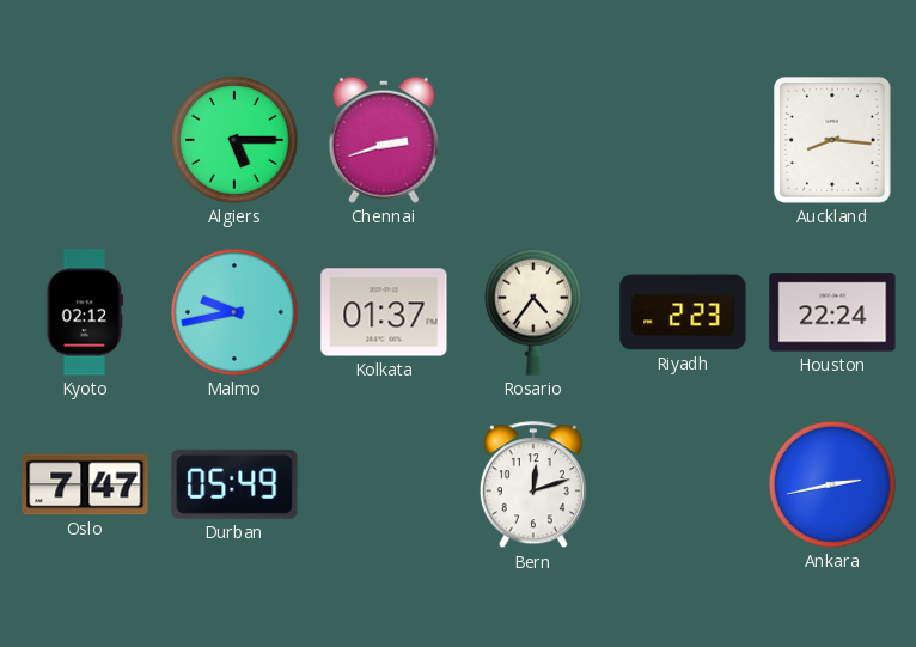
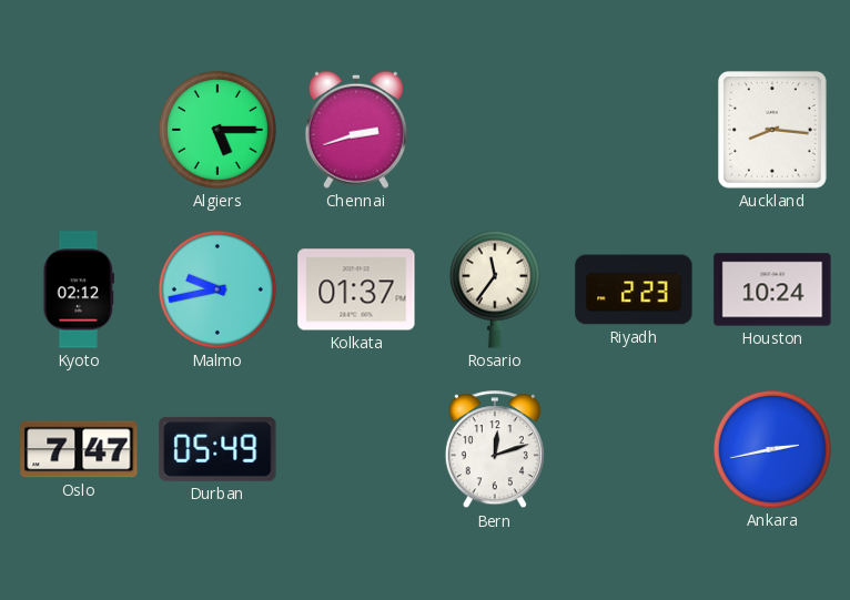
Rosario: 4:36 -> 11:36
Houston: 22:24 -> 10:24
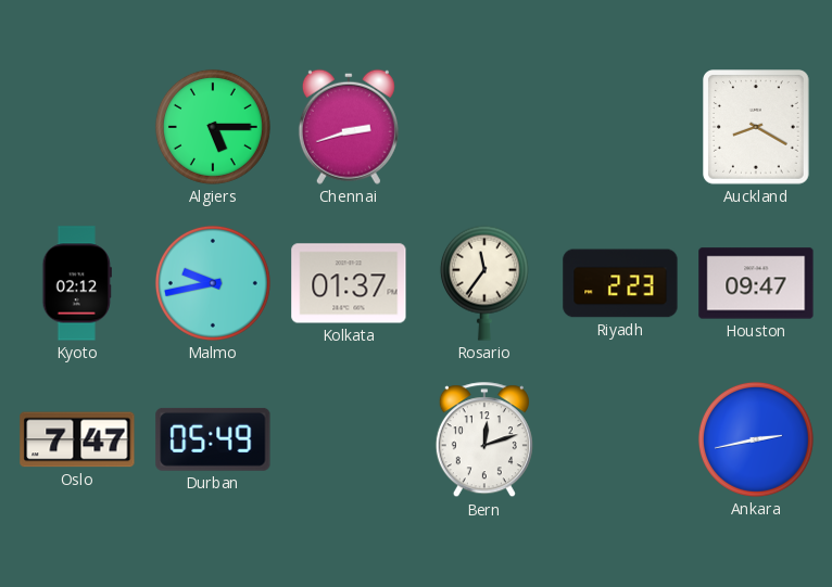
Auckland: 8:16 -> 8:20
Houston: 10:24 -> 09:47
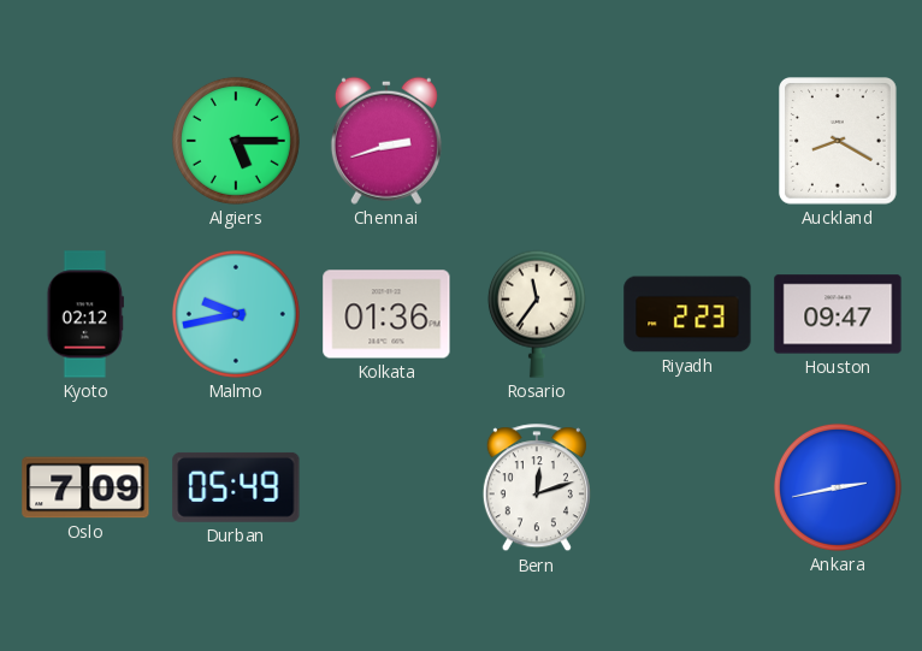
Kolkata: 01:37 -> 01:36
Oslo: 7:47 -> 7:09
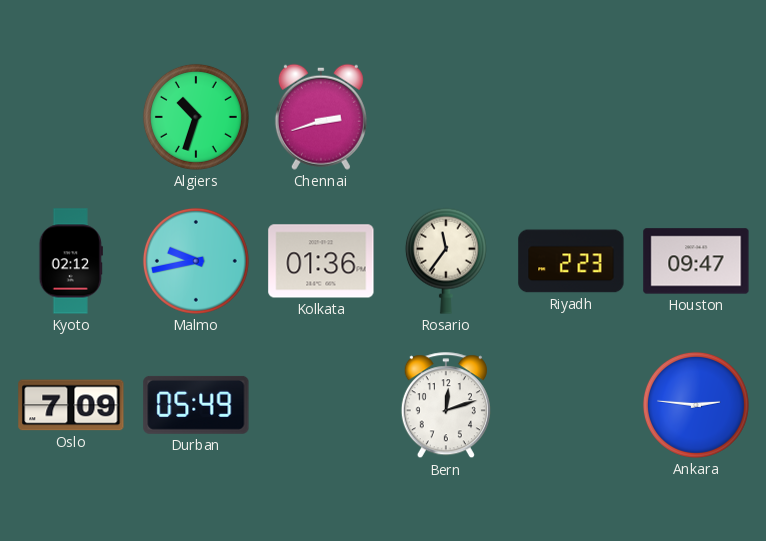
Algiers: 5:15 -> 10:33
Auckland: 8:20 -> none
Ankara: 2:43 -> 2:46
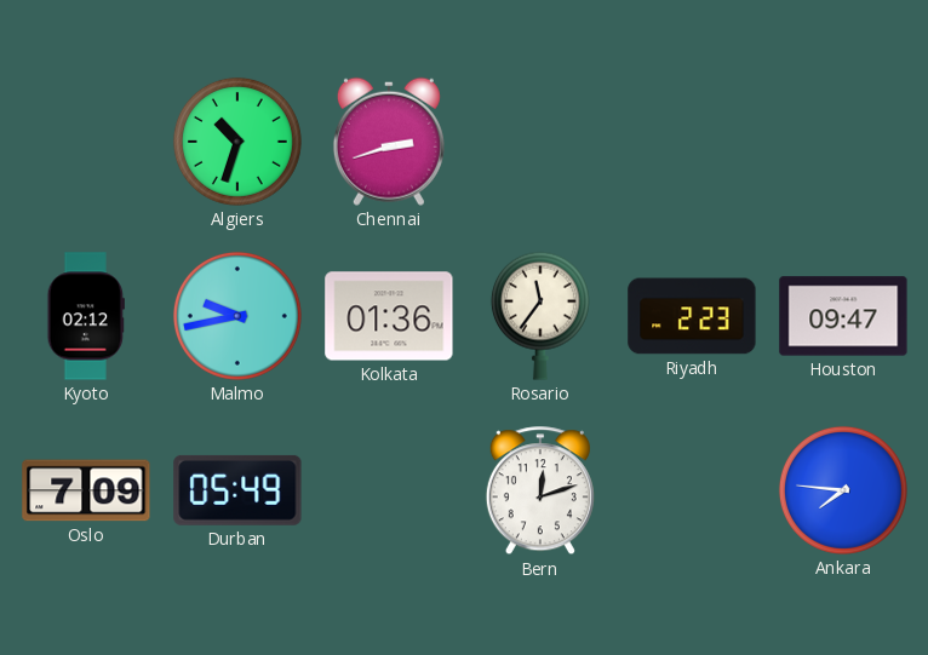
Ankara: 2:46 -> 7:46
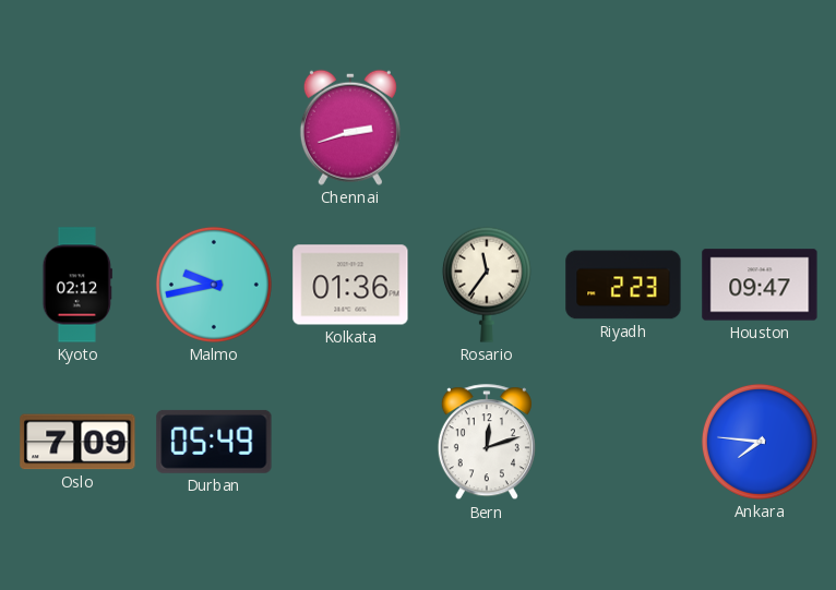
Algiers: 10:33 -> none
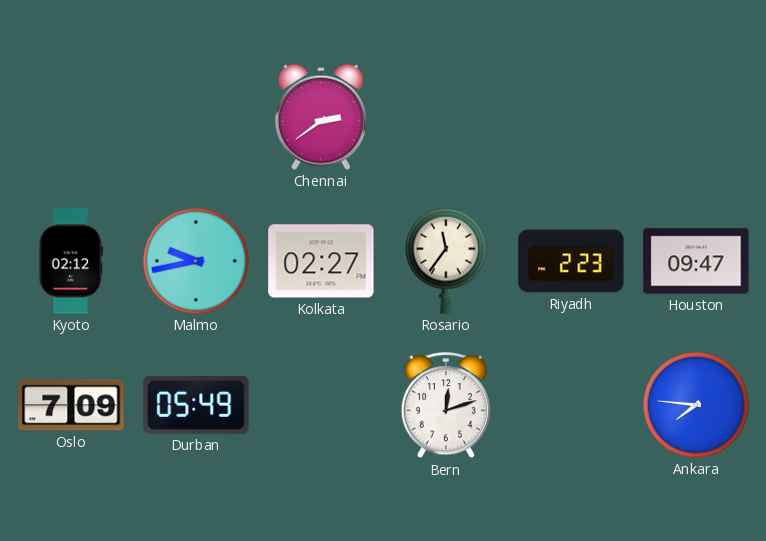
Chennai: 2:42 -> 2:39
Kolkata: 01:36 -> 02:27
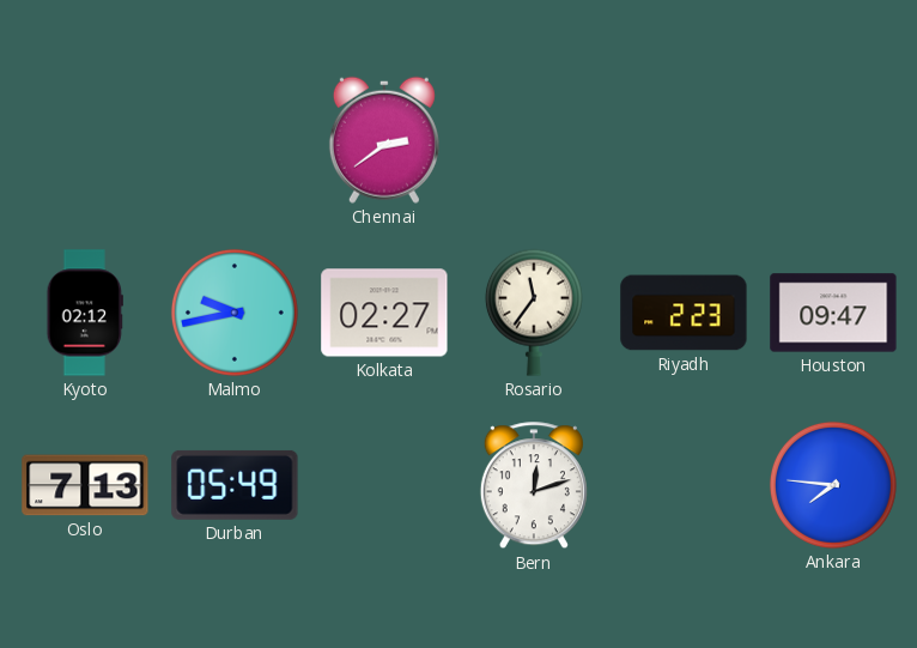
Oslo: 7:09 -> 7:13
